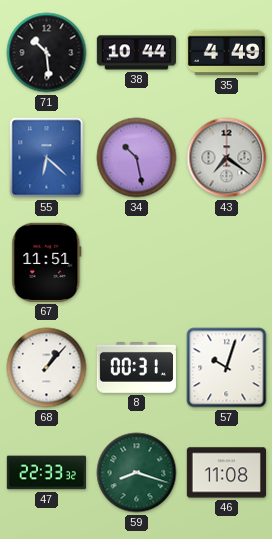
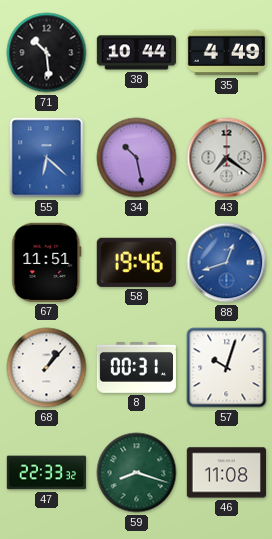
58: none -> 19:46
88: none -> 12:42
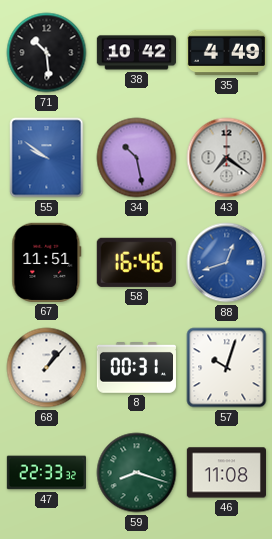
38: 10:44 -> 10:42
55: 6:22 -> 9:51
58: 19:46 -> 16:46
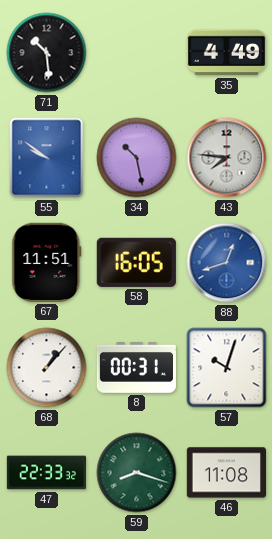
38: 10:42 -> none
43: 7:21 -> 7:46
58: 16:46 -> 16:05
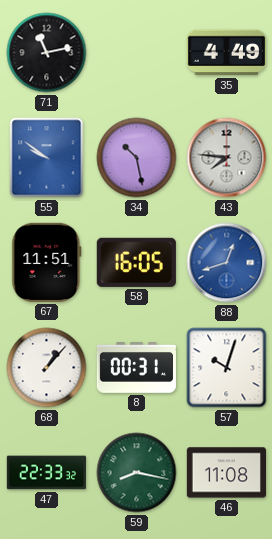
71: 10:29 -> 11:13
59: 8:18 -> 8:17
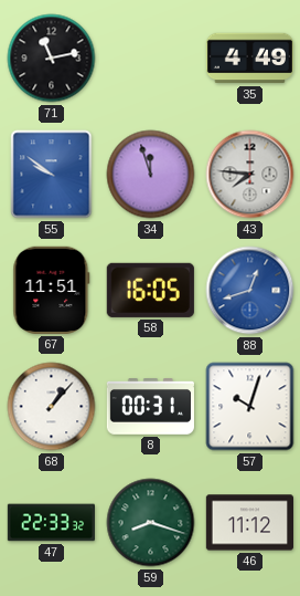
34: 10:28 -> 11:57
59: 8:17 -> 8:18
46: 11:08 -> 11:12
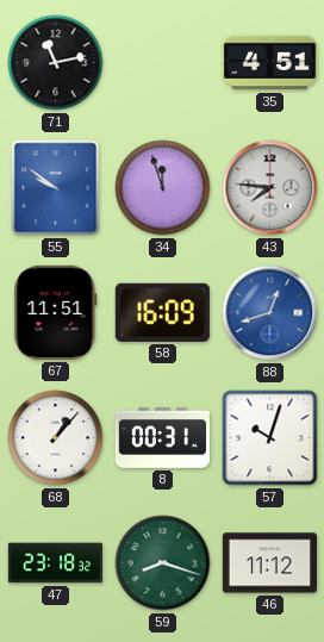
35: 4:49 -> 4:51
58: 16:05 -> 16:09
47: 22:33 -> 23:18
